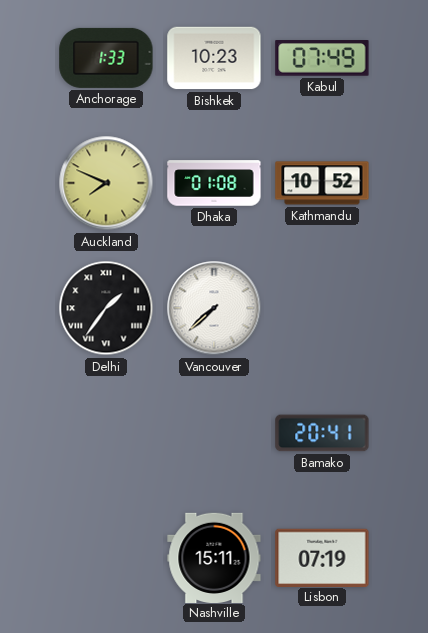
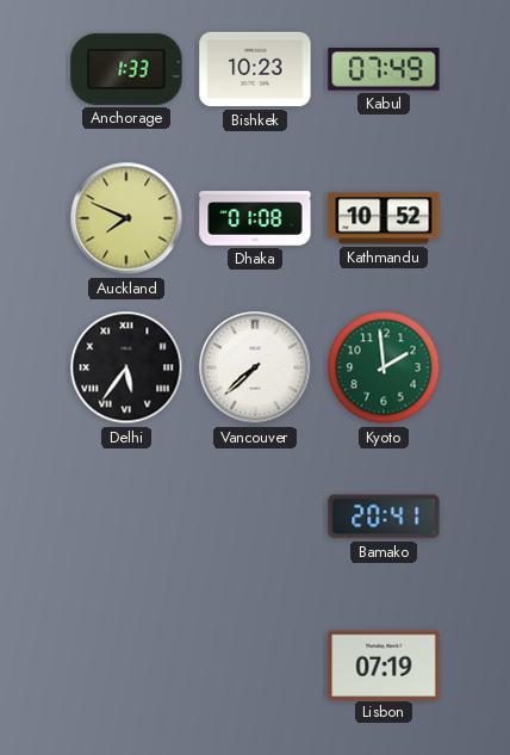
Delhi: 1:36 -> 5:36
Kyoto: none -> 1:59
Nashville: 15:11 -> none
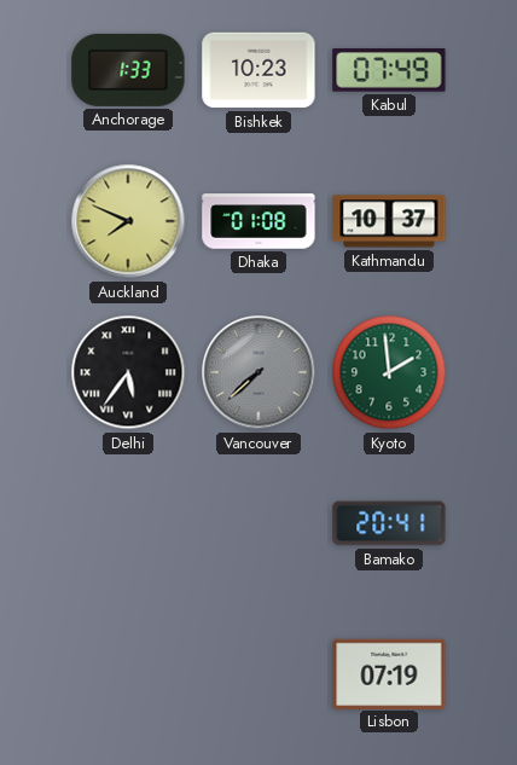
Kathmandu: 10:52 -> 10:37
Vancouver dial: white -> grey
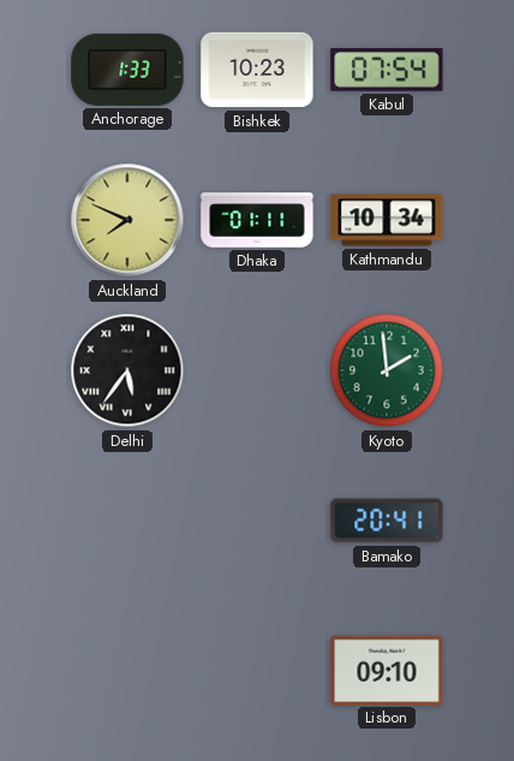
Kabul: 07:49 -> 07:54
Dhaka: 01:08 -> 01:11
Kathmandu: 10:37 -> 10:34
Vancouver: 7:38 -> none
Lisbon: 07:19 -> 09:10
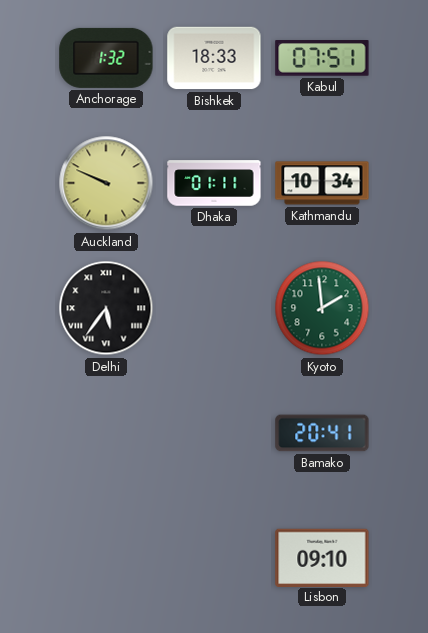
Anchorage: 1:33 -> 1:32
Bishkek: 10:23 -> 18:33
Kabul: 07:54 -> 07:51
Auckland: 7:49 -> 9:49
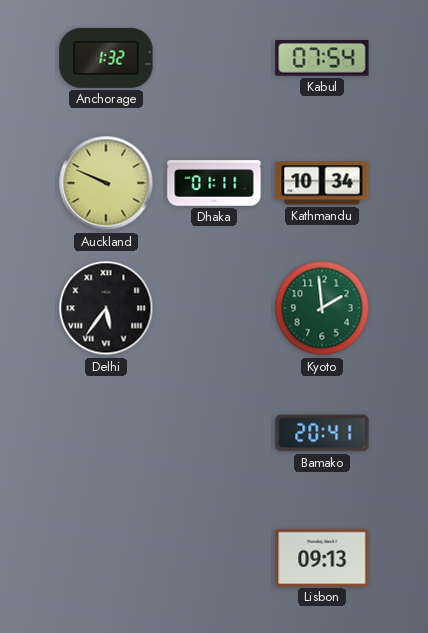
Bishkek: 18:33 -> none
Kabul: 07:51 -> 07:54
Lisbon: 09:10 -> 09:13
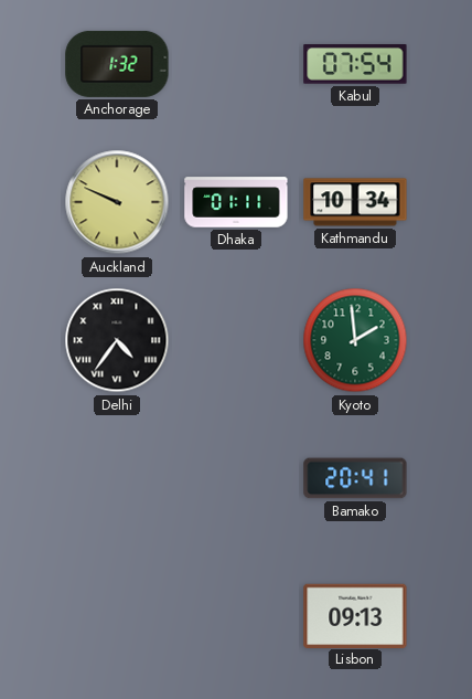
Delhi: 5:36 -> 4:36
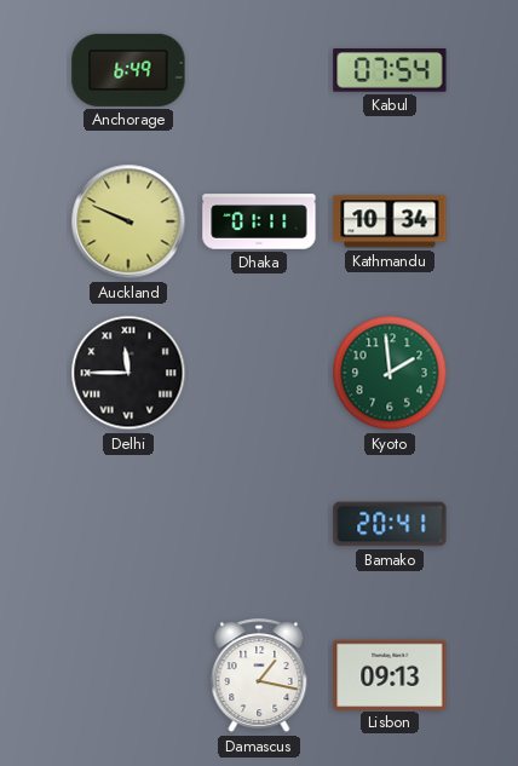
Anchorage: 1:32 -> 6:49
Delhi: 4:36 -> 11:45
Damascus: none -> 1:17
